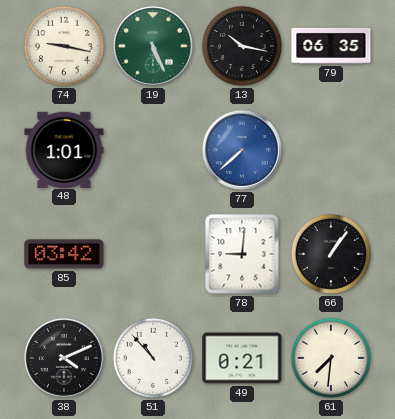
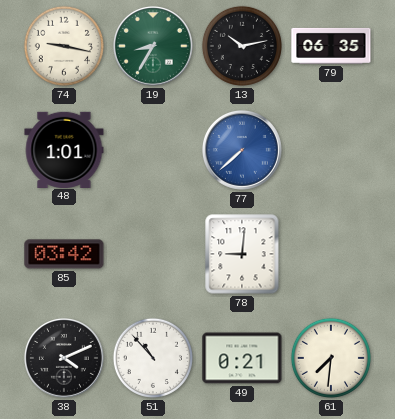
19: 5:26 -> 8:35
13: 10:17 -> 10:13
66: 1:06 -> none
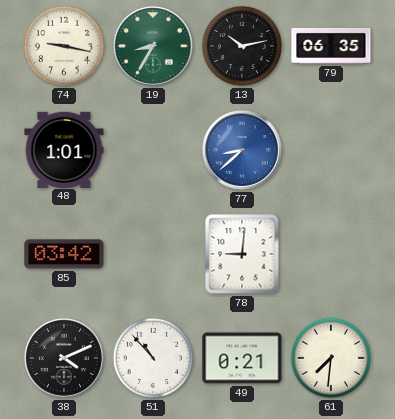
77: 7:38 -> 8:38
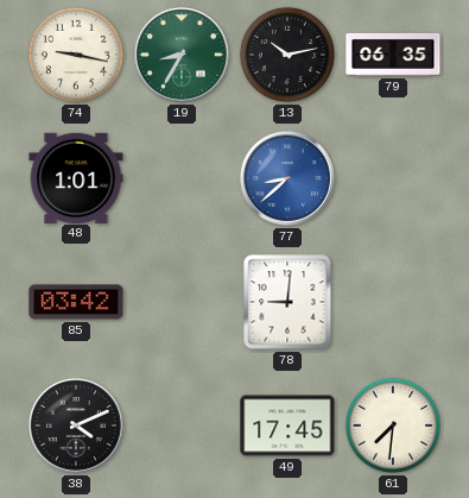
51: 10:53 -> none
49: 0:21 -> 17:45
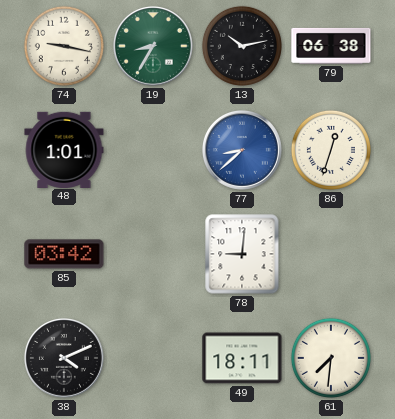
79: 06:35 -> 06:38
86: none -> 12:33
49: 17:45 -> 18:11
